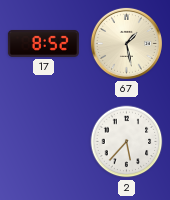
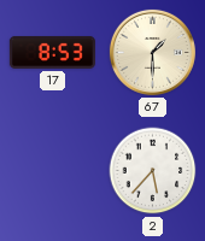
17: 8:52 -> 8:53
67: 1:28 -> 1:30
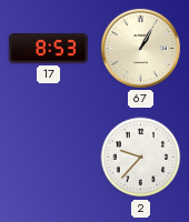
67: 1:30 -> 1:05
2: 5:37 -> 9:37
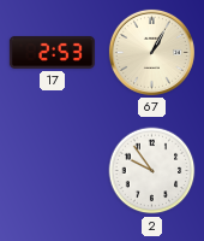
17: 8:53 -> 2:53
2: 9:37 -> 9:54
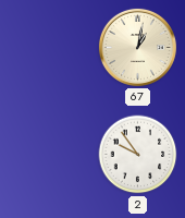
17: 2:53 -> none
67: 1:05 -> 1:02
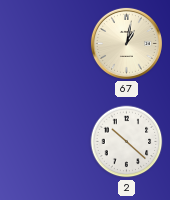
2: 9:54 -> 10:22
